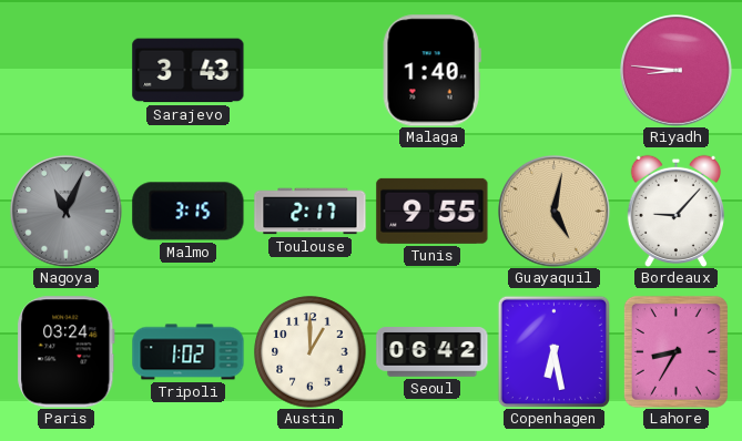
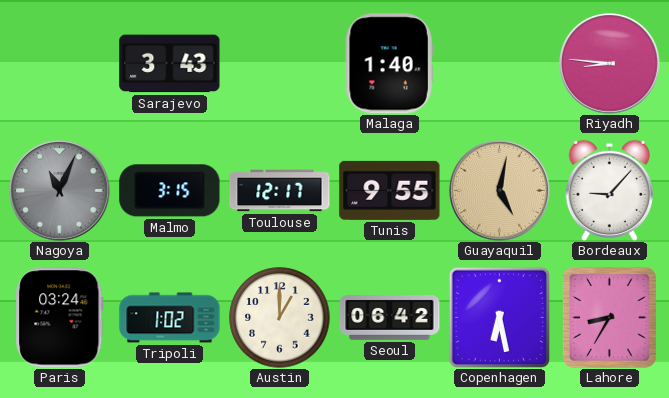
Toulouse: 2:17 -> 12:17
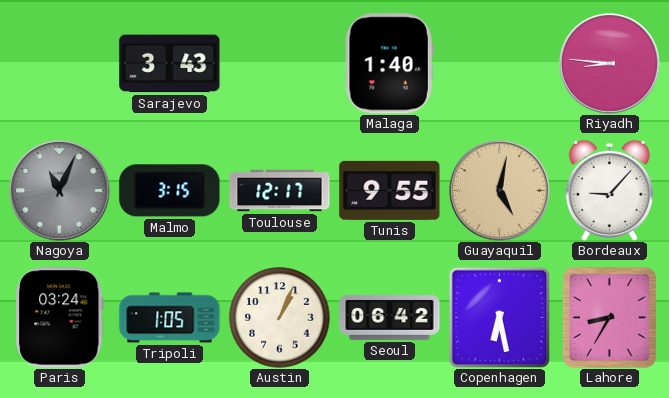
Tripoli: 1:02 -> 1:05
Austin: 1:00 -> 1:04
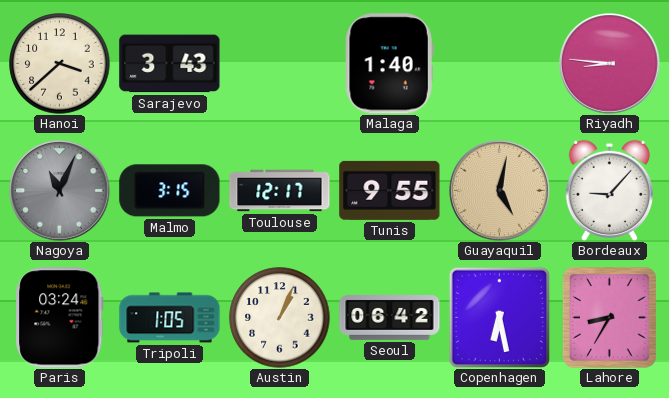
Hanoi: none -> 3:38
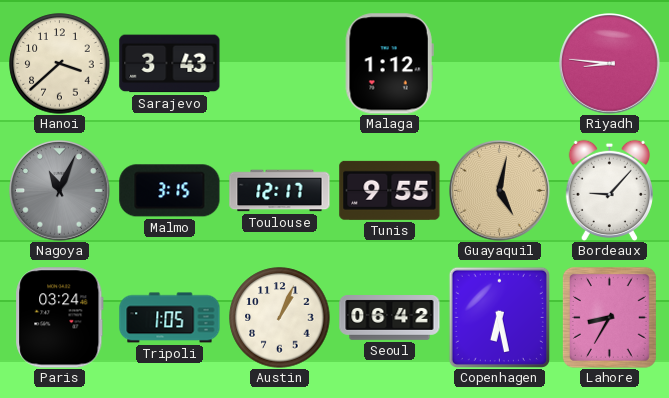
Malaga: 1:40 -> 1:12
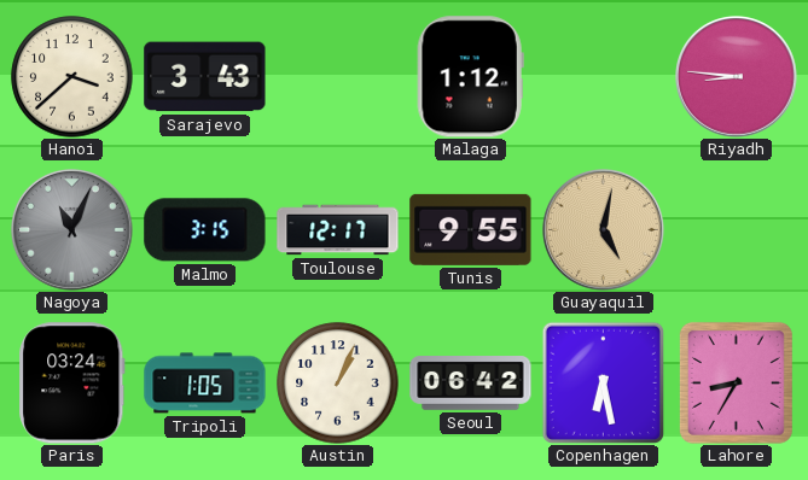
Bordeaux: 9:07 -> none
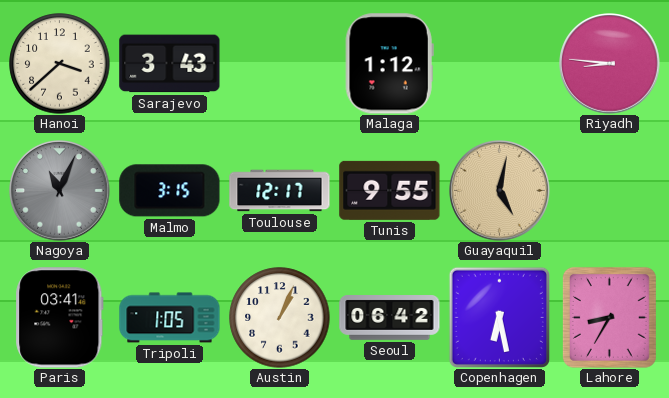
Paris: 03:24 -> 03:41
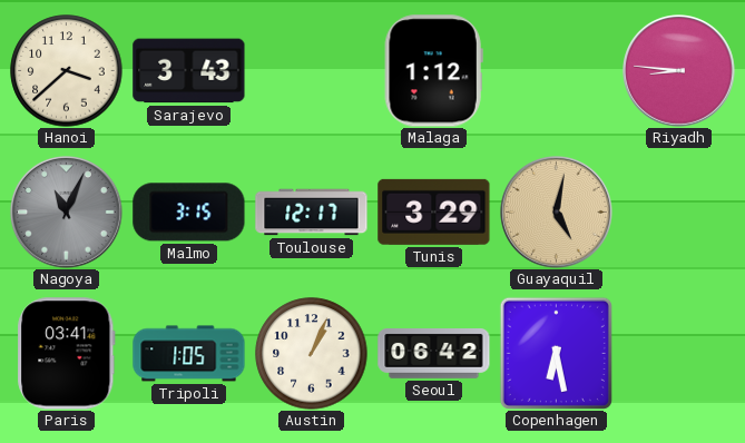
Tunis: 9:55 -> 3:29
Lahore: 8:35 -> none
